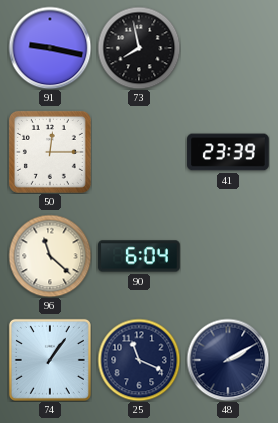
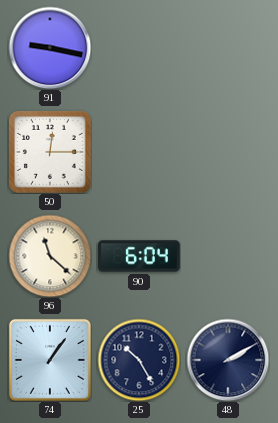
73: 7:58 -> none
41: 23:39 -> none
25: 11:19 -> 10:25
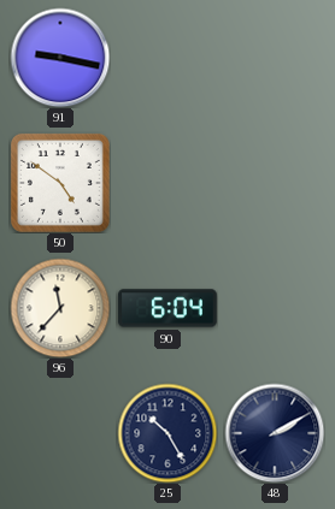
50: 12:15 -> 4:51
96: 11:22 -> 11:37
74: 1:06 -> none
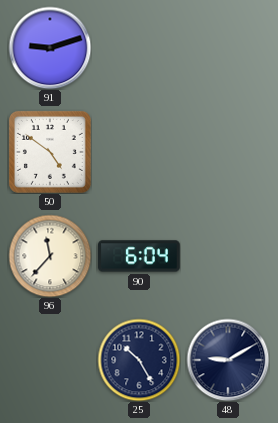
91: 9:17 -> 9:12
48: 2:10 -> 9:10
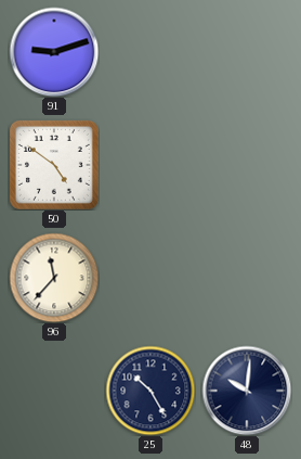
90: 6:04 -> none
48: 9:10 -> 10:01
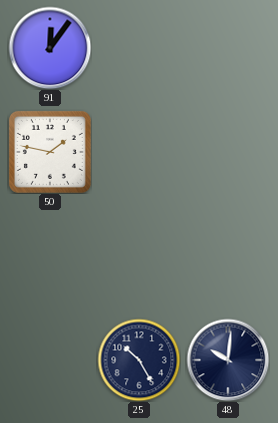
91: 9:12 -> 12:06
50: 4:51 -> 1:47
96: 11:37 -> none
